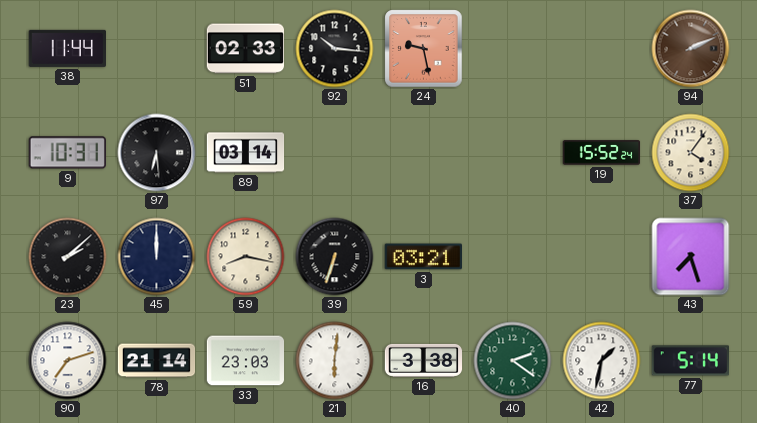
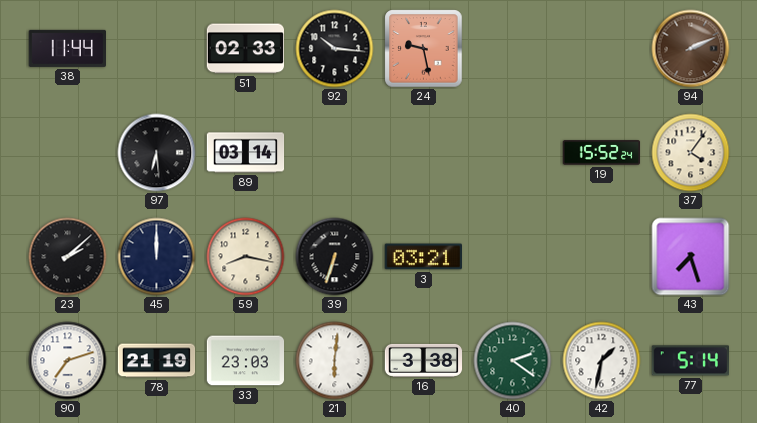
9: 10:31 -> none
78: 21:14 -> 21:19
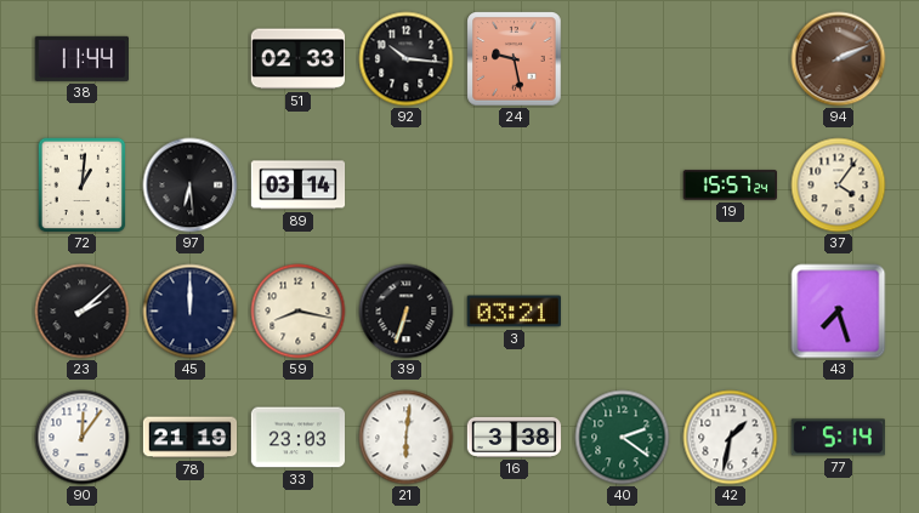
72: none -> 1:01
19: 15:52 -> 15:57
90: 7:12 -> 12:06
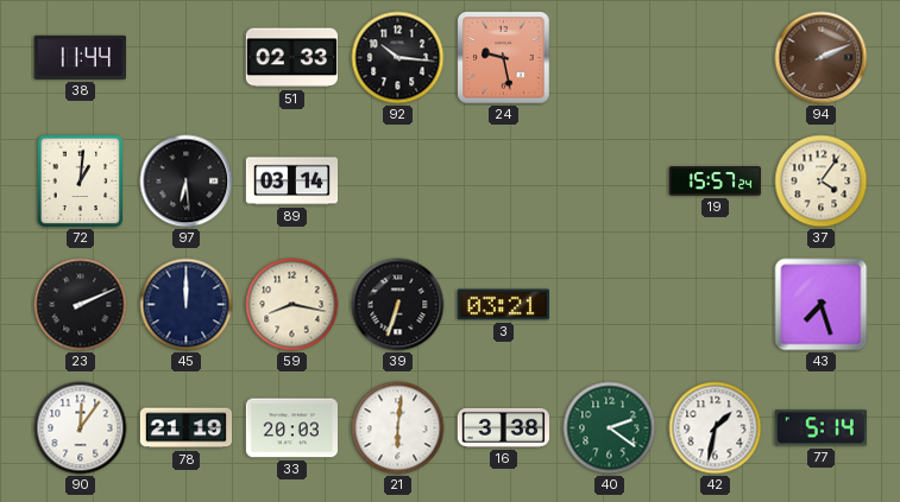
23: 2:08 -> 2:11
33: 23:03 -> 20:03
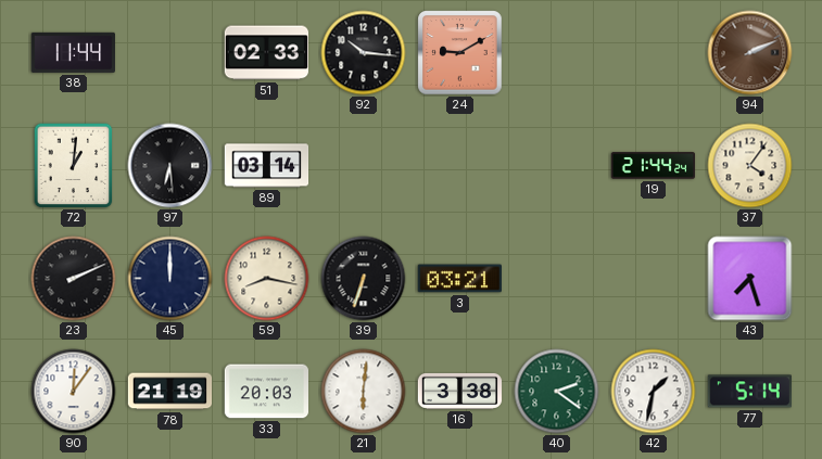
24: 9:28 -> 9:10
19: 15:57 -> 21:44
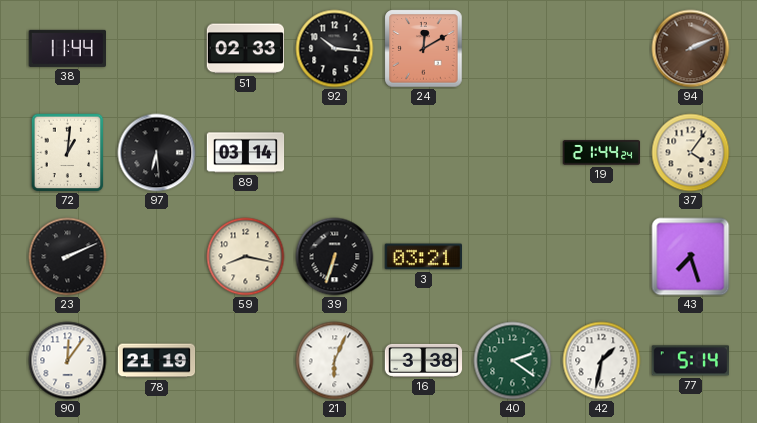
24: 9:10 -> 12:10
45: 12:00 -> none
33: 20:03 -> none
21: 6:01 -> 6:04
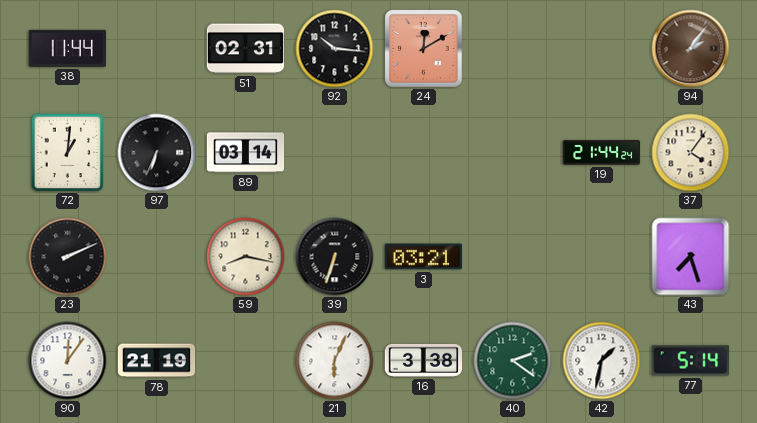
51: 02:33 -> 02:31
94: 2:11 -> 2:06
97: 6:29 -> 6:34
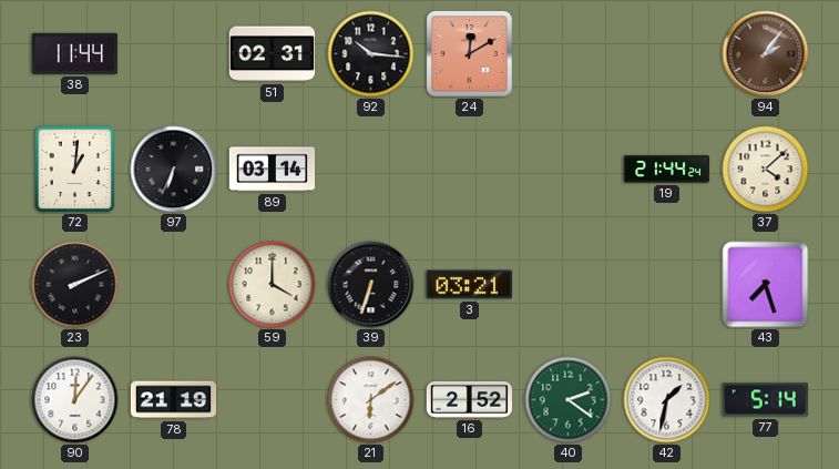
37: 4:06 -> 4:08
59: 8:17 -> 4:00
21: 6:04 -> 6:09
16: 3:38 -> 2:52
